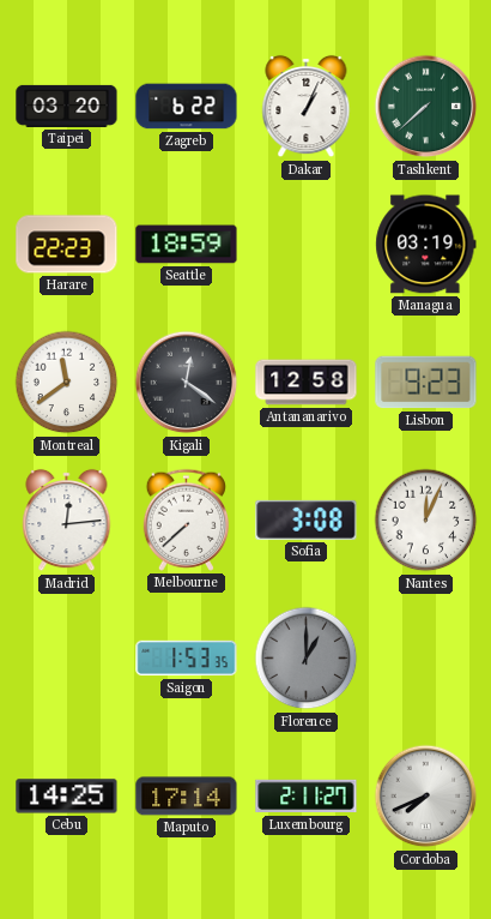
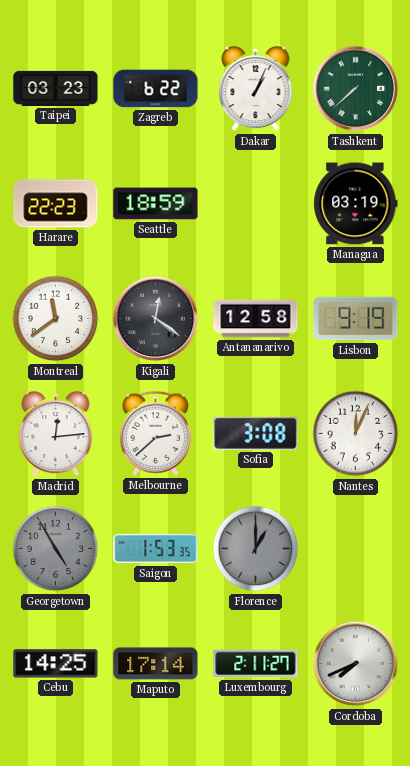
Taipei: 03:20 -> 03:23
Lisbon: 9:23 -> 9:19
Melbourne: 7:38 -> 2:38
Georgetown: none -> 4:55
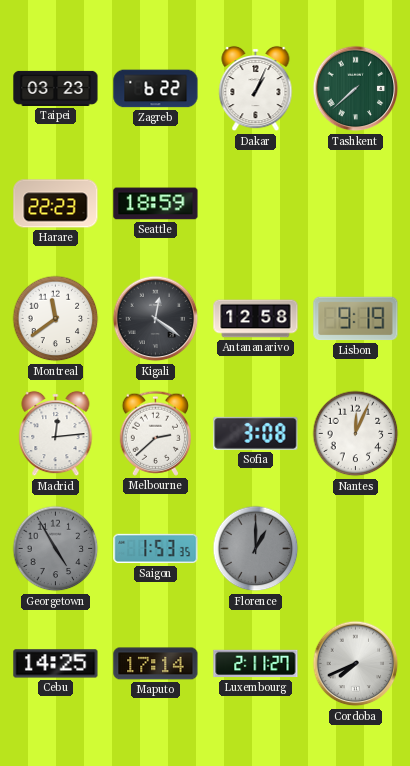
Managua: 03:19 -> none
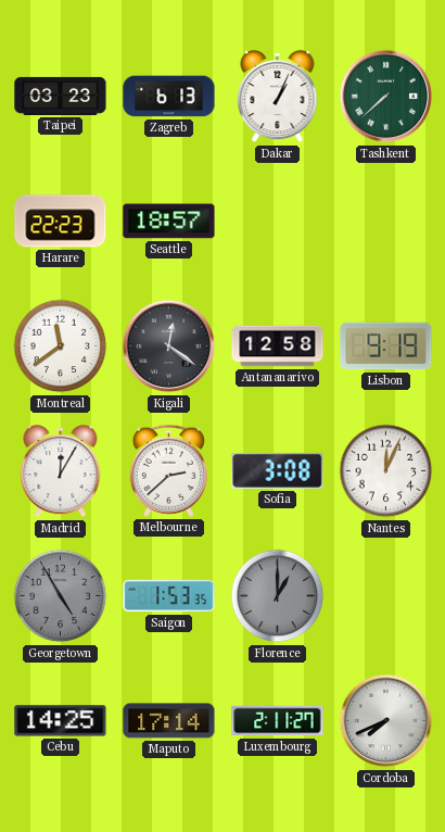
Zagreb: 6:22 -> 6:13
Seattle: 18:59 -> 18:57
Madrid: 12:14 -> 12:05
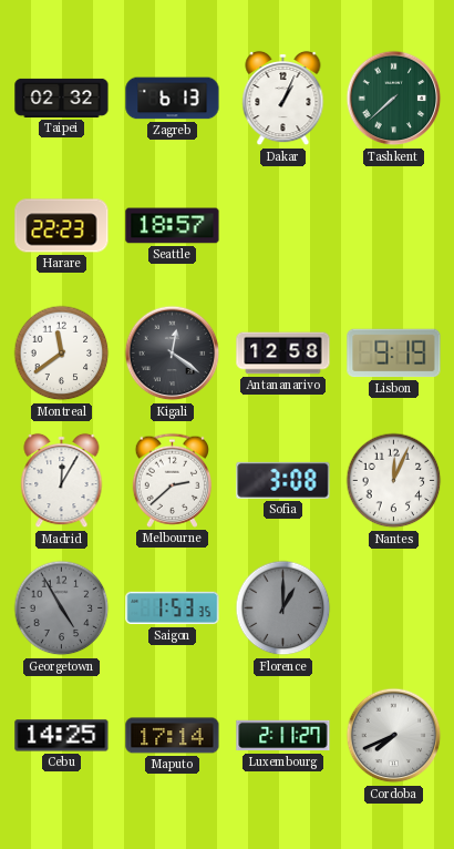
Taipei: 03:23 -> 02:32
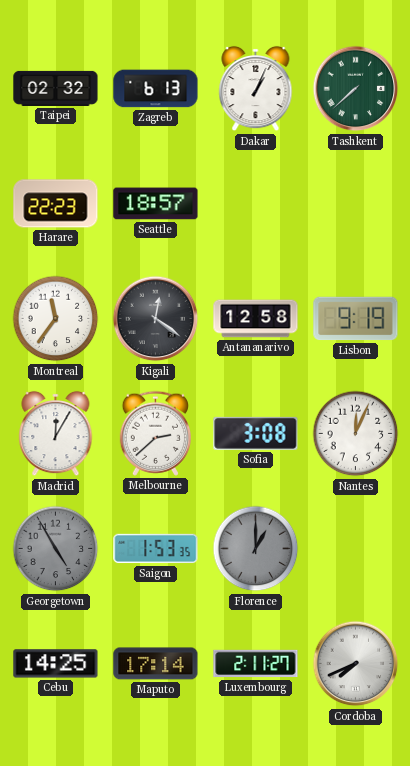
Montreal: 11:39 -> 11:36
